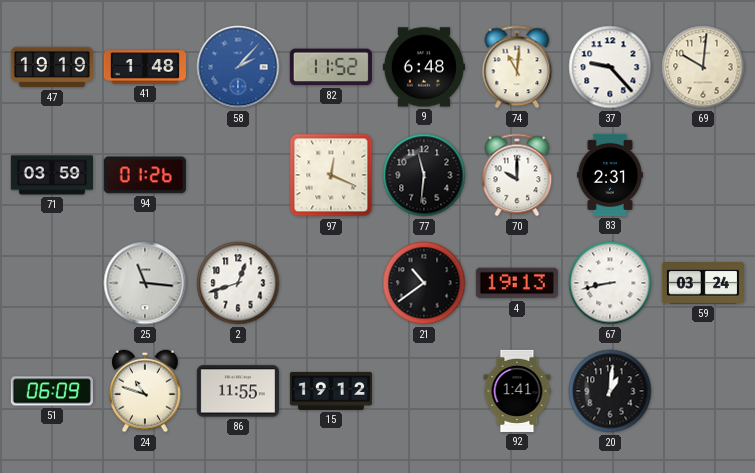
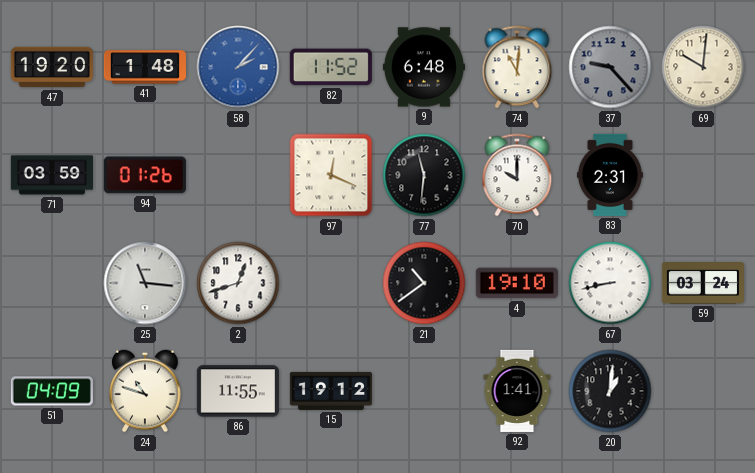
47: 19:19 -> 19:20
37 dial: white -> grey
4: 19:13 -> 19:10
51: 06:09 -> 04:09
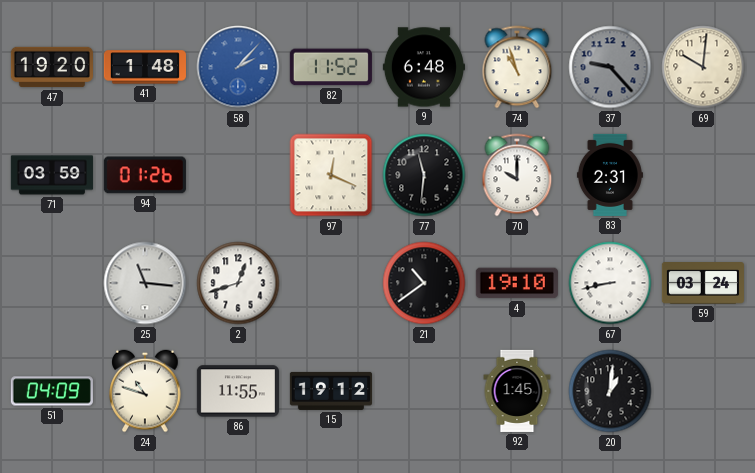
74: 11:01 -> 10:57
92: 1:41 -> 1:45
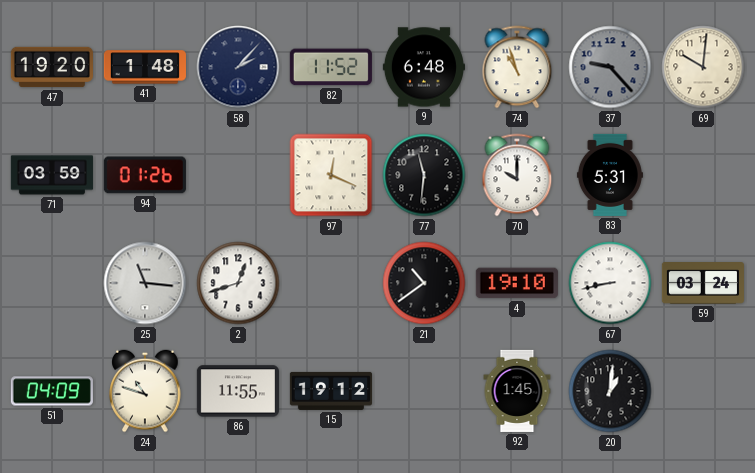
58 dial: blue -> navy
83: 2:31 -> 5:31
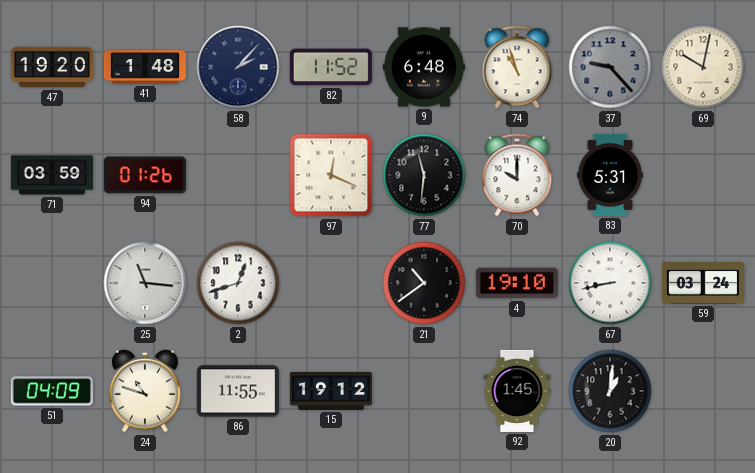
69: 10:01 -> 10:02
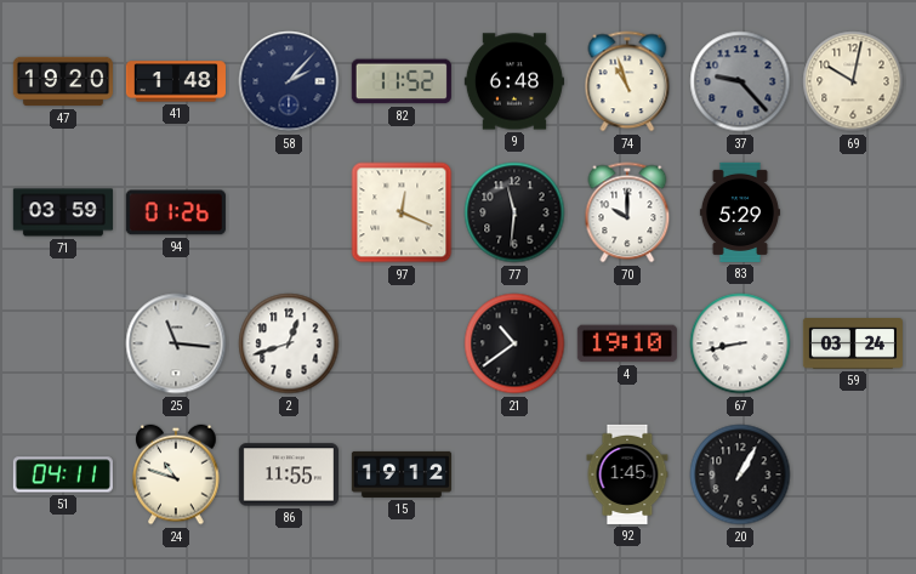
83: 5:31 -> 5:29
51: 04:09 -> 04:11
20: 1:01 -> 1:05
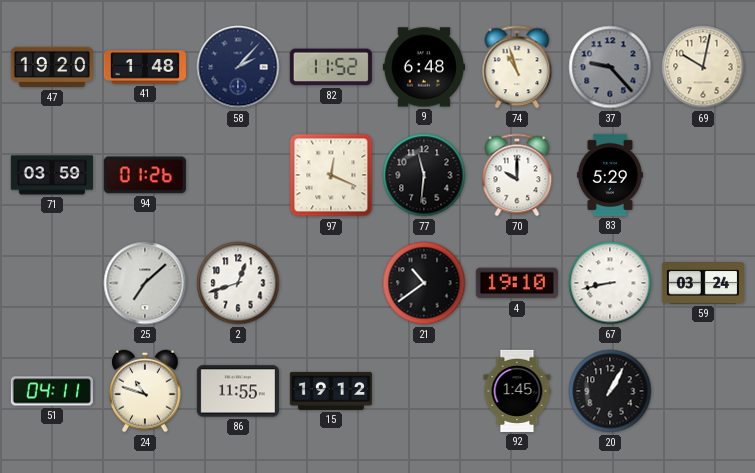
25: 11:16 -> 7:08
